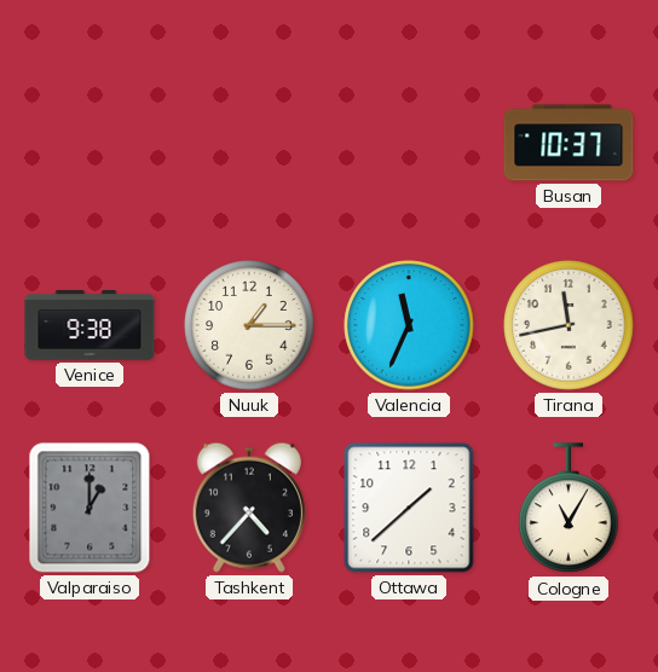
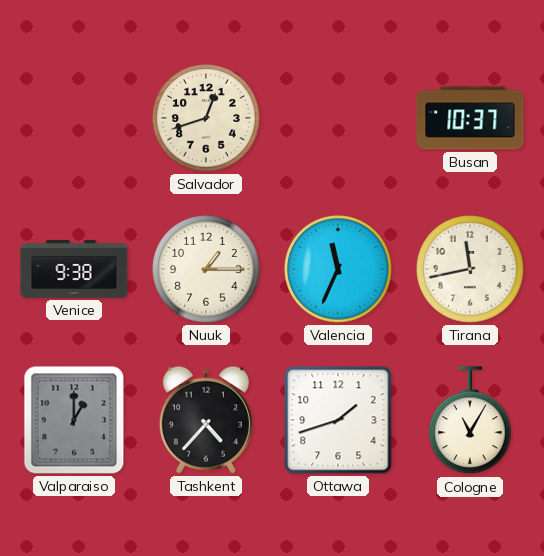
Salvador: none -> 12:42
Ottawa: 1:38 -> 1:42
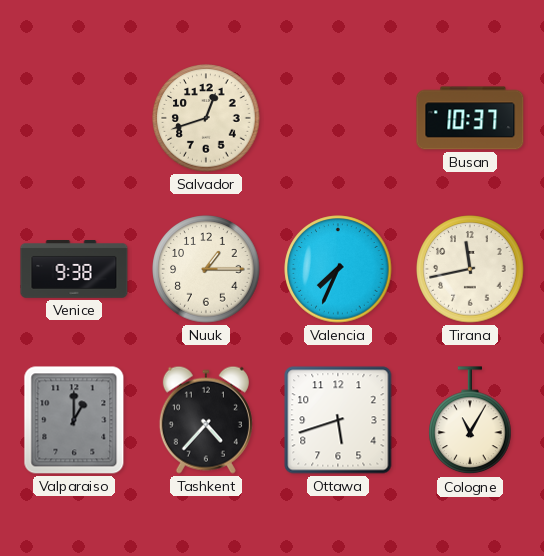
Valencia: 11:34 -> 7:34
Ottawa: 1:42 -> 5:42
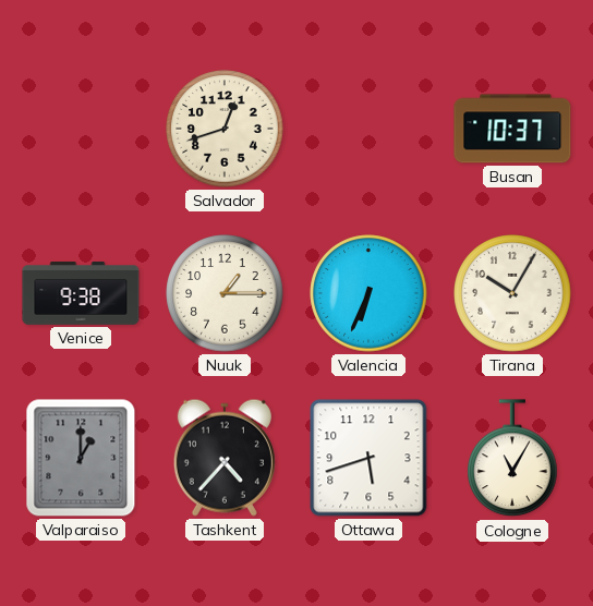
Valencia: 7:34 -> 6:34
Tirana: 11:43 -> 10:05
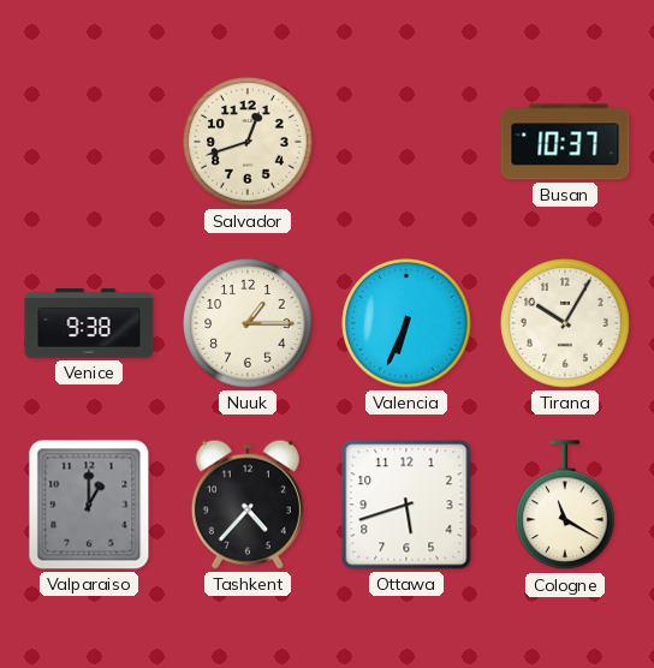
Cologne: 11:05 -> 11:20
